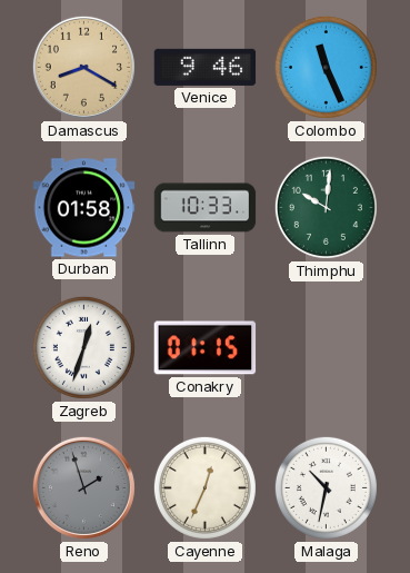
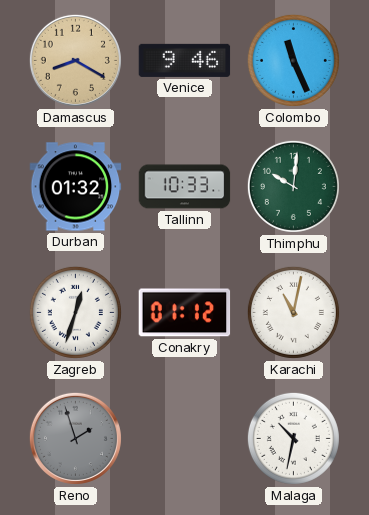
Durban: 01:58 -> 01:32
Conakry: 01:15 -> 01:12
Karachi: none -> 11:02
Cayenne: 12:34 -> none
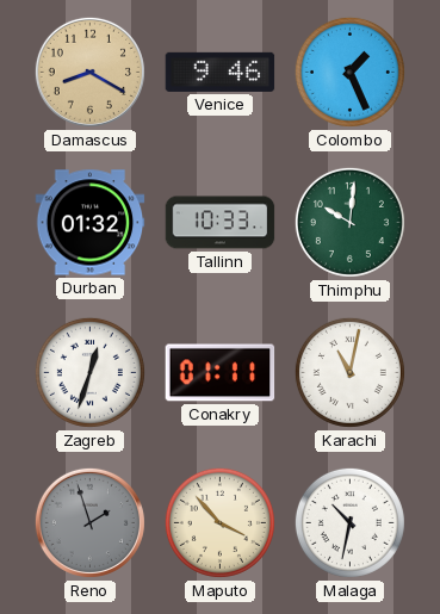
Colombo: 11:26 -> 1:26
Conakry: 01:12 -> 01:11
Maputo: none -> 3:53
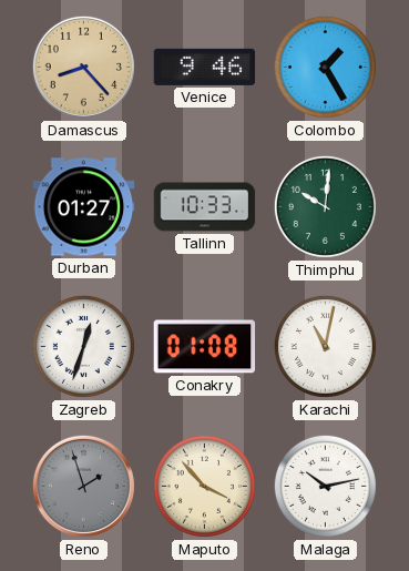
Damascus: 8:20 -> 8:23
Colombo: 1:26 -> 1:25
Durban: 01:32 -> 01:27
Conakry: 01:11 -> 01:08
Malaga: 10:32 -> 10:13
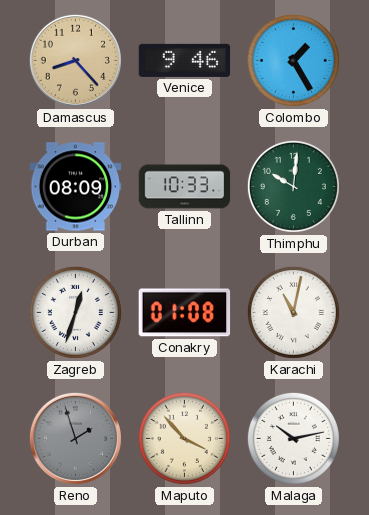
Durban: 01:27 -> 08:09
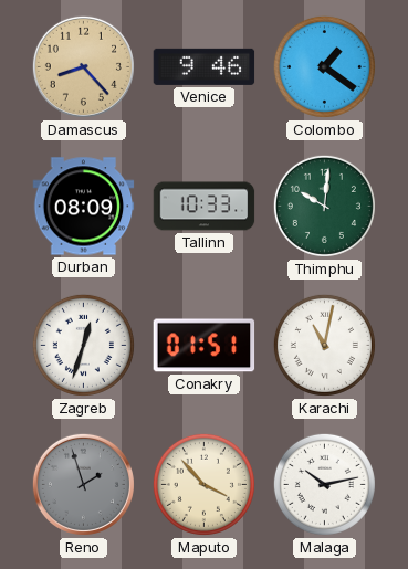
Colombo: 1:25 -> 1:21
Conakry: 01:08 -> 01:51
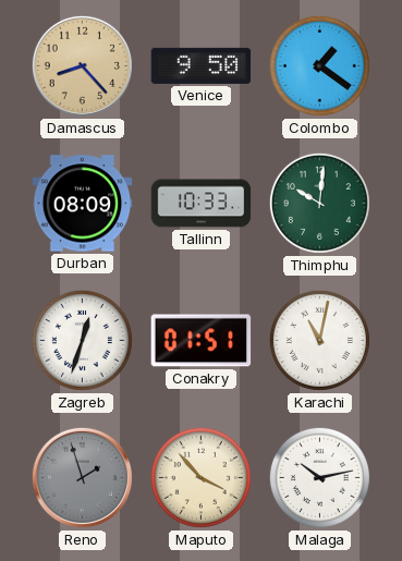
Venice: 9:46 -> 9:50
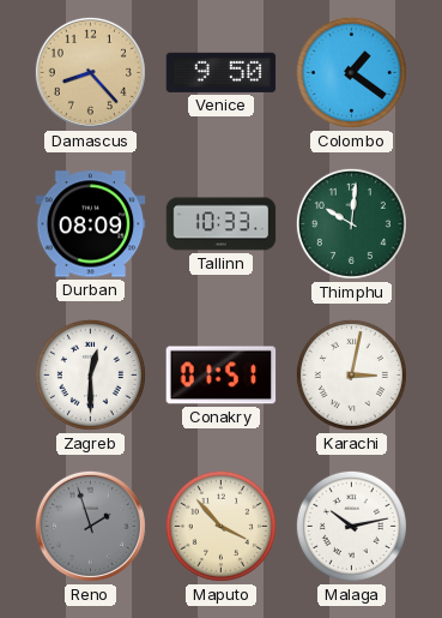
Zagreb: 12:33 -> 12:30
Karachi: 11:02 -> 3:02
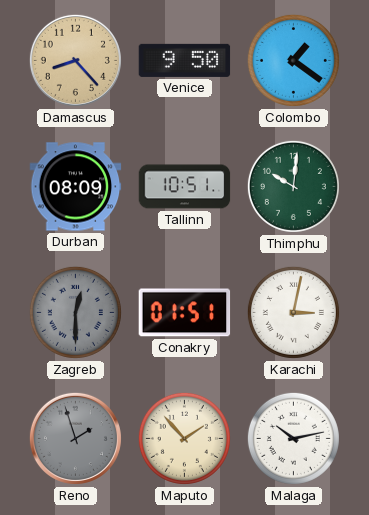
Tallinn: 10:33 -> 10:51
Zagreb dial: white -> grey
Maputo: 3:53 -> 1:53
